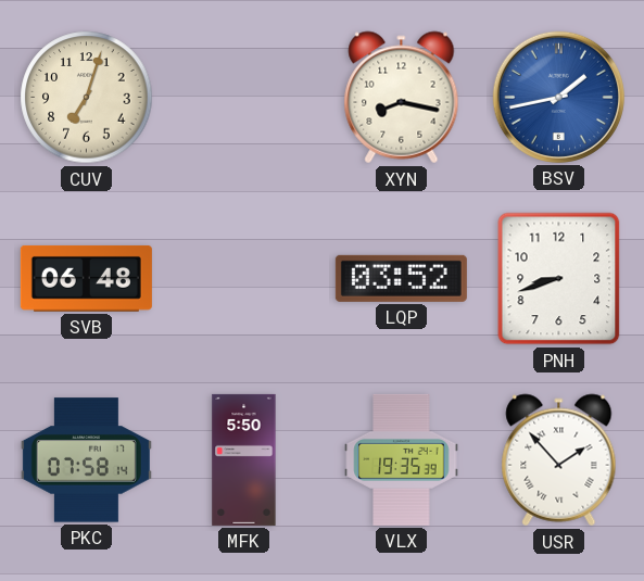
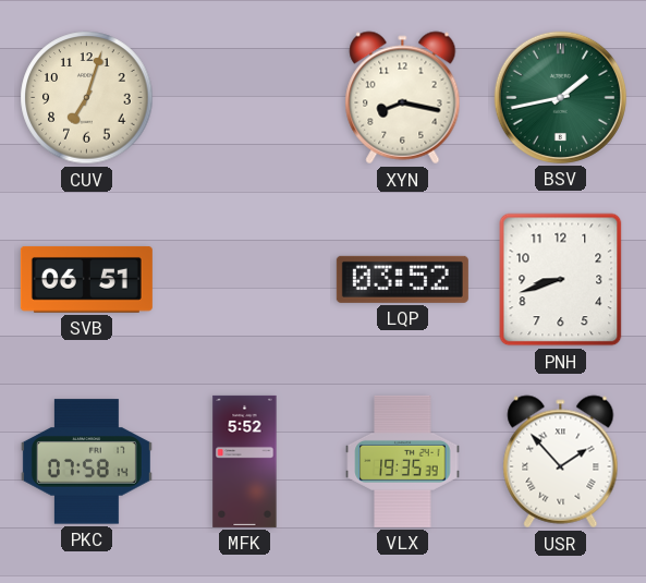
BSV dial: blue -> green
SVB: 06:48 -> 06:51
MFK: 5:50 -> 5:52
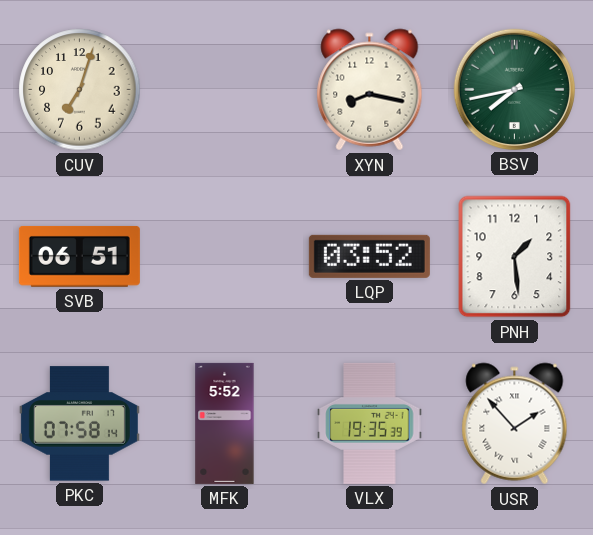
BSV: 1:43 -> 7:43
PNH: 8:42 -> 1:29
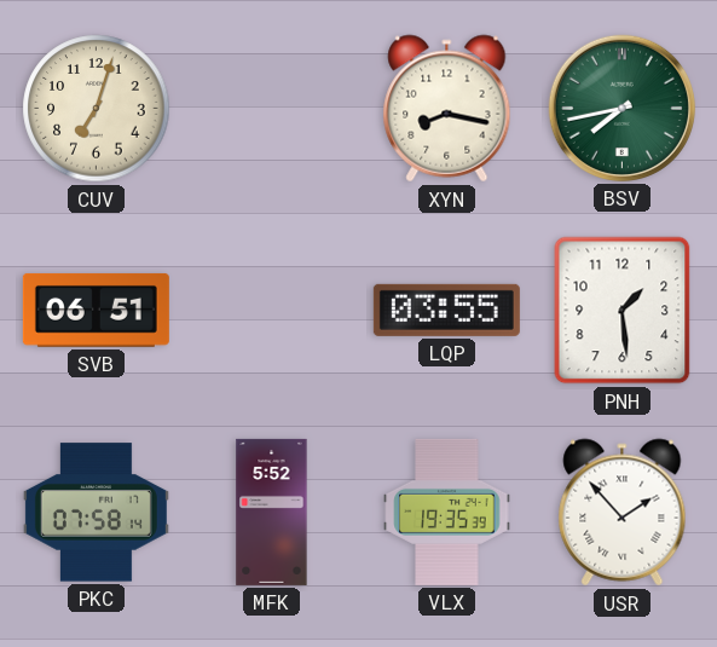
LQP: 03:52 -> 03:55
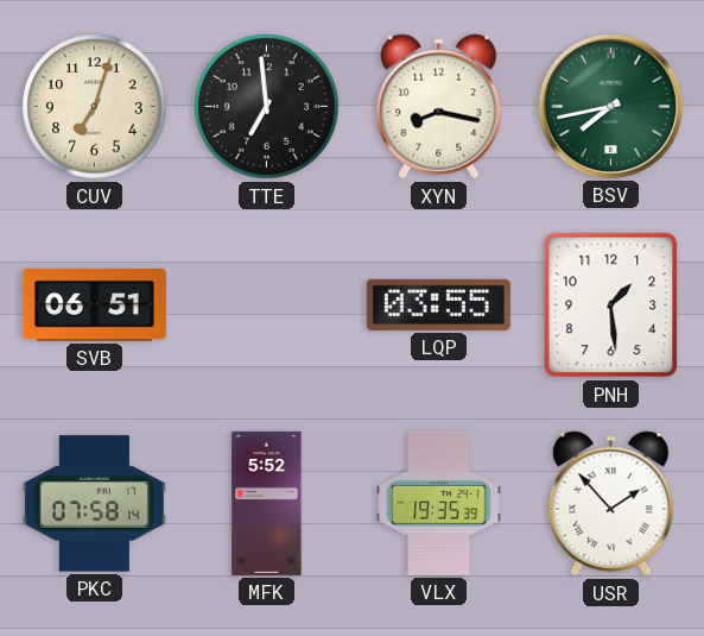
TTE: none -> 6:59
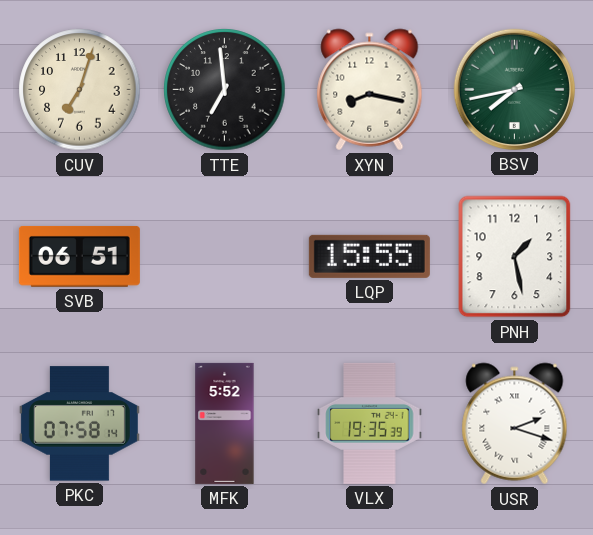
LQP: 03:55 -> 15:55
PNH: 1:29 -> 1:28
USR: 1:53 -> 2:18
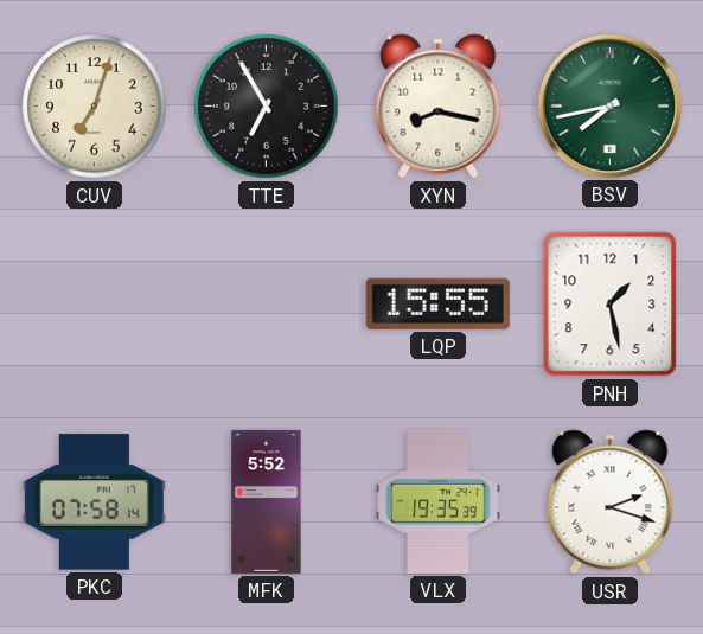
TTE: 6:59 -> 6:55
SVB: 06:51 -> none
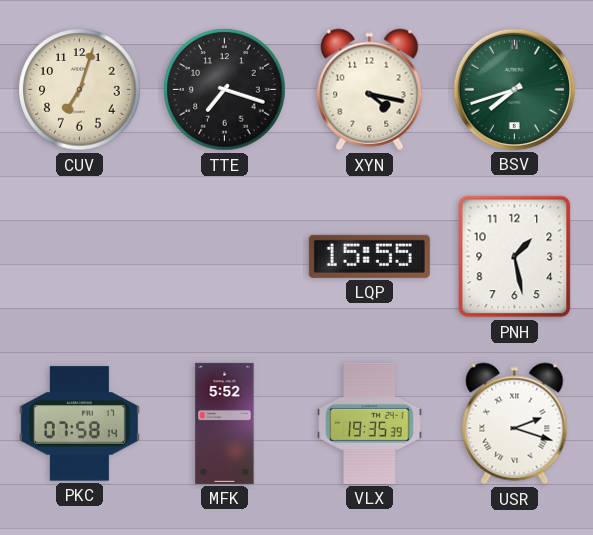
TTE: 6:55 -> 7:18
XYN: 8:17 -> 4:17
BSV: 7:43 -> 7:42
